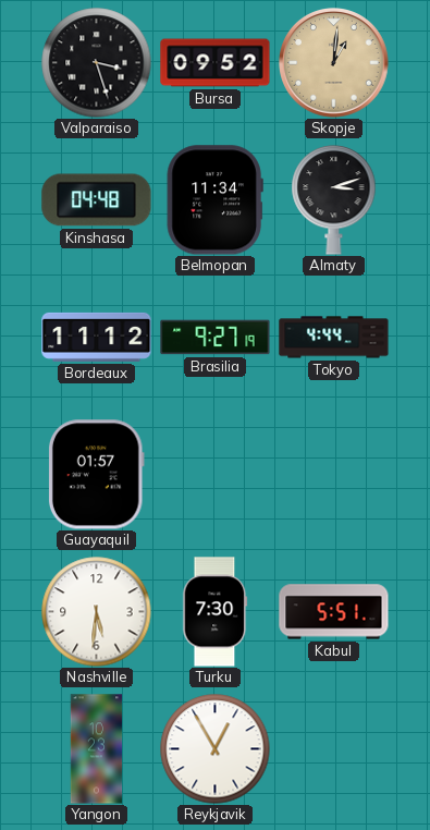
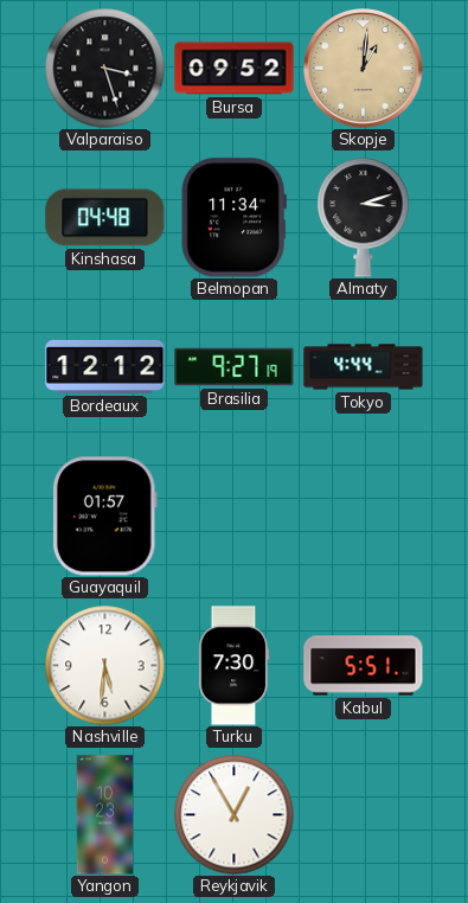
Bordeaux: 11:12 -> 12:12
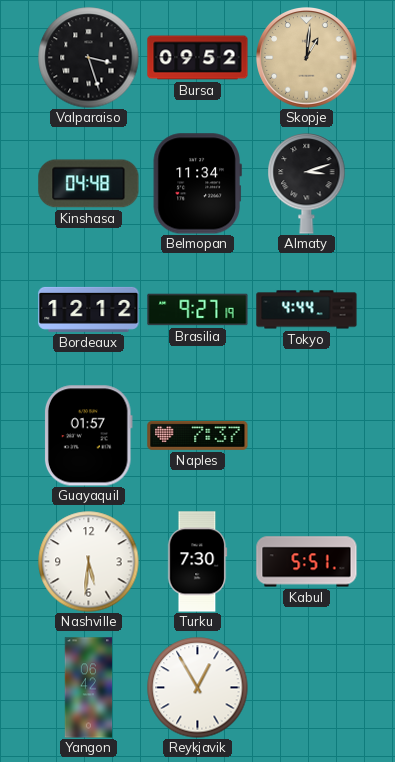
Naples: none -> 7:37
Yangon: 10:23 -> 06:42
